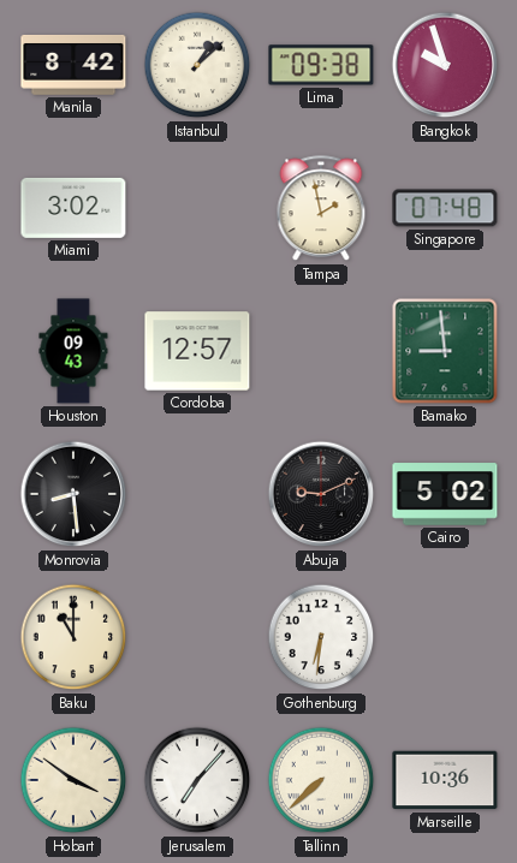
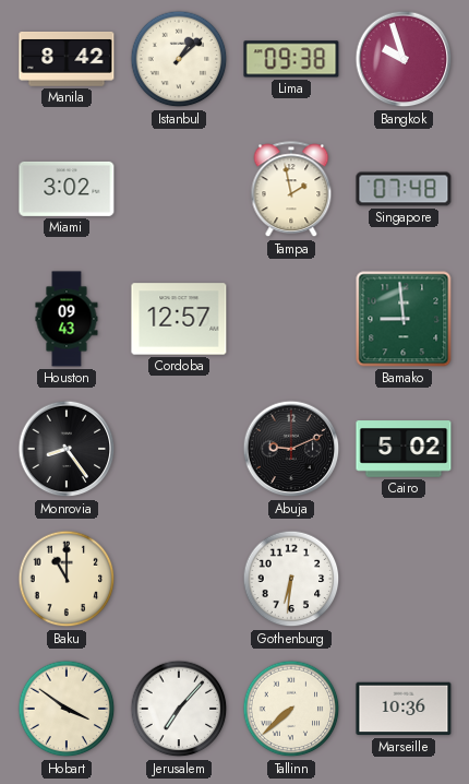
Monrovia: 8:29 -> 8:24
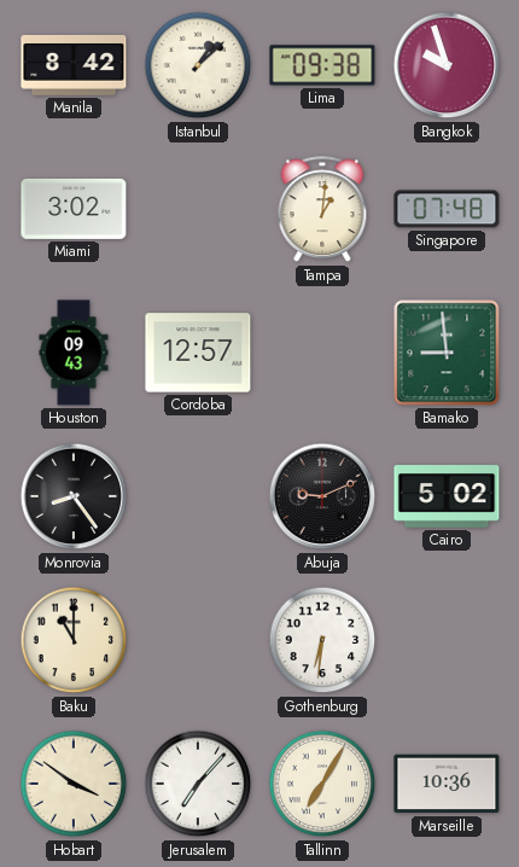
Tampa: 1:58 -> 1:01
Tallinn: 7:38 -> 7:05
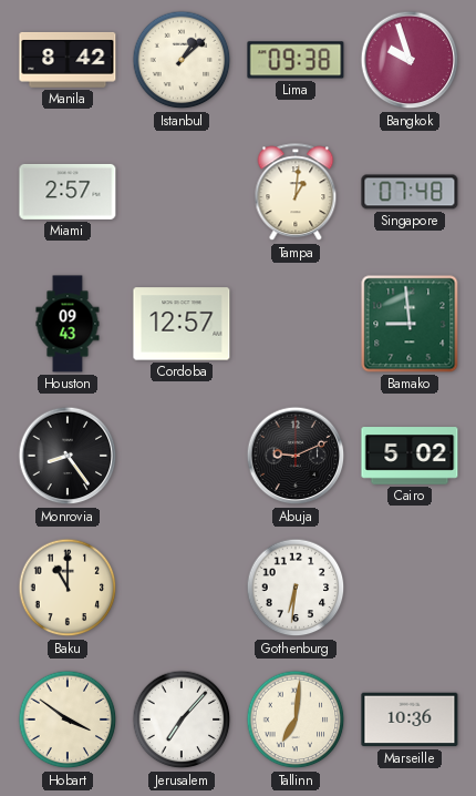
Miami: 3:02 -> 2:57
Tallinn: 7:05 -> 7:01
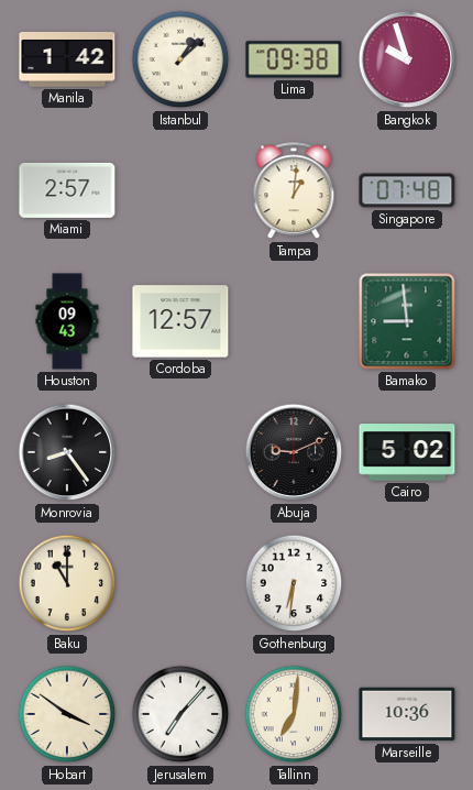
Manila: 8:42 -> 1:42
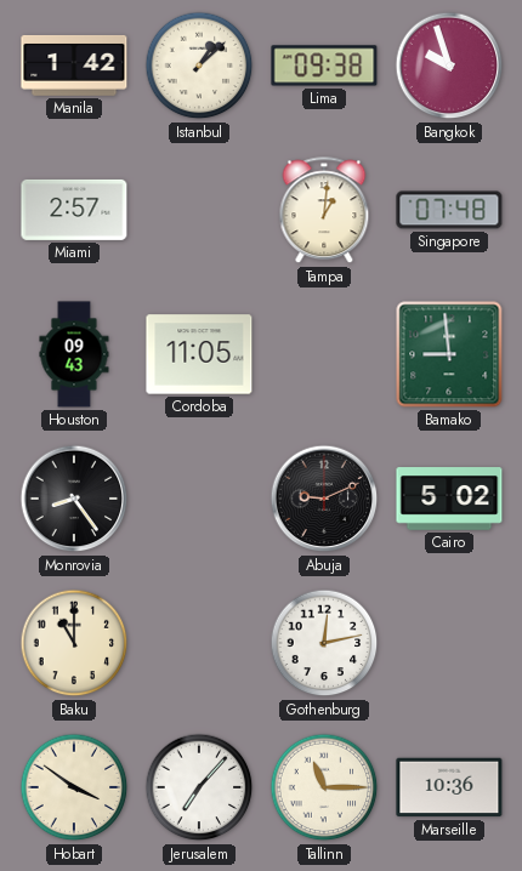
Cordoba: 12:57 -> 11:05
Gothenburg: 6:31 -> 12:13
Tallinn: 7:01 -> 11:15
